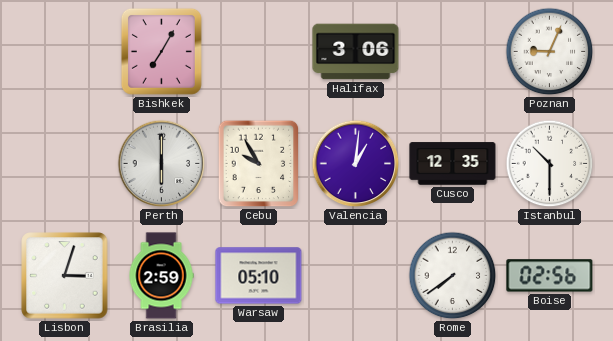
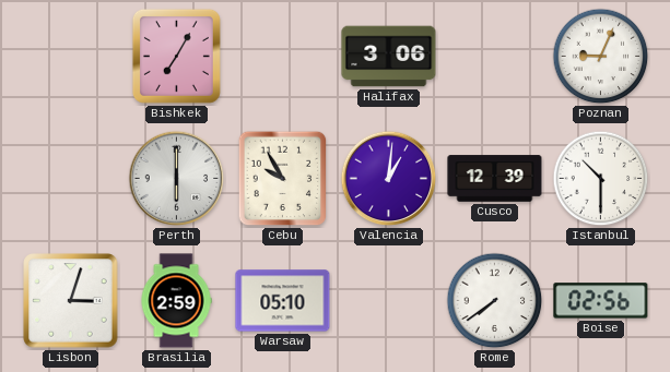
Cusco: 12:35 -> 12:39
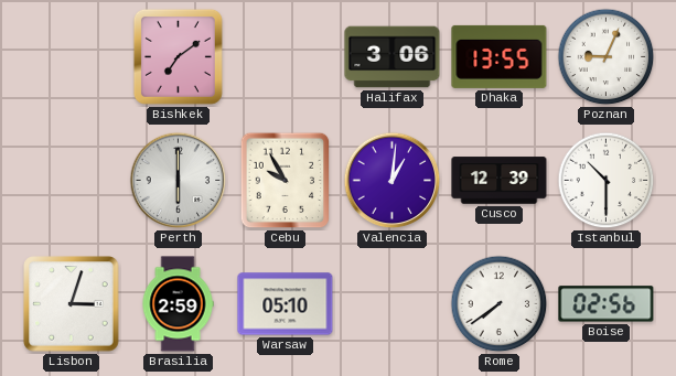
Bishkek: 7:05 -> 7:09
Dhaka: none -> 13:55
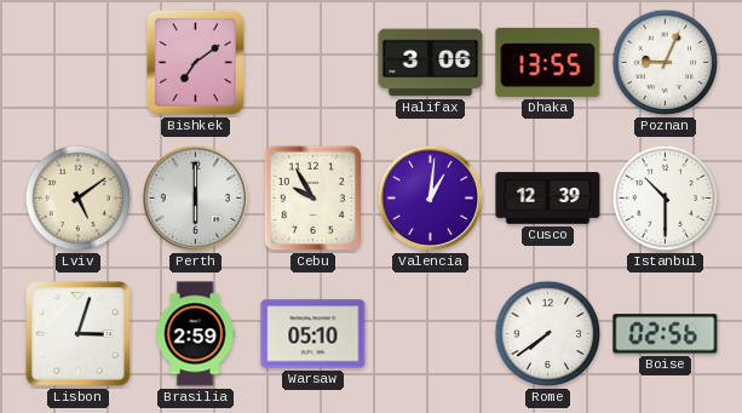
Lviv: none -> 5:09
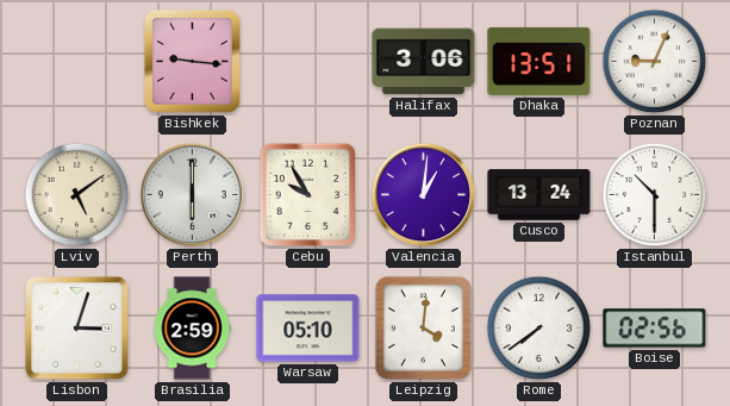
Bishkek: 7:09 -> 9:16
Dhaka: 13:55 -> 13:51
Cusco: 12:39 -> 13:24
Leipzig: none -> 4:01
